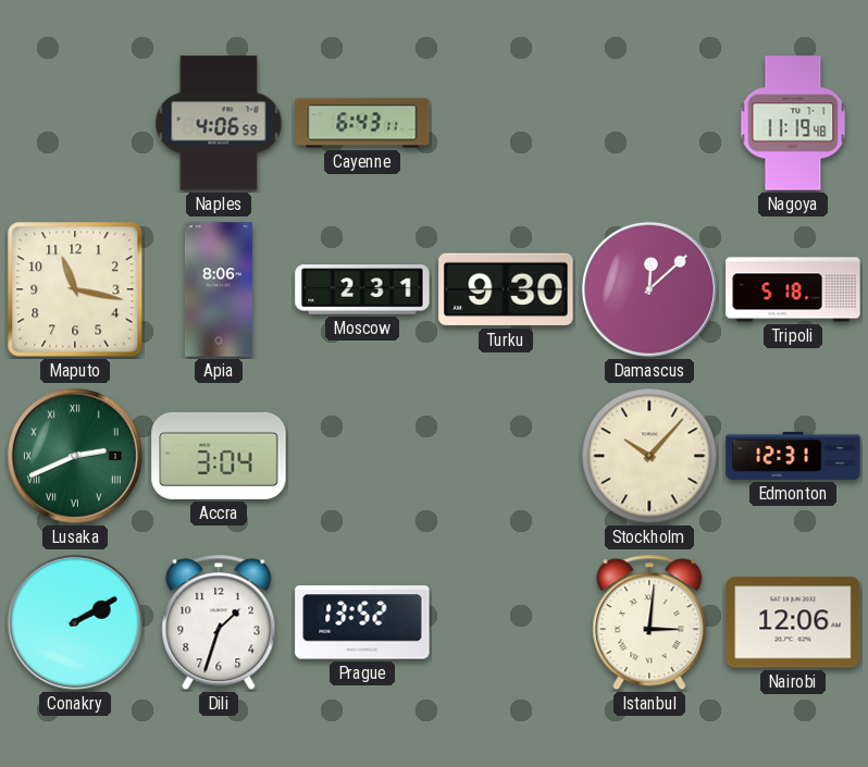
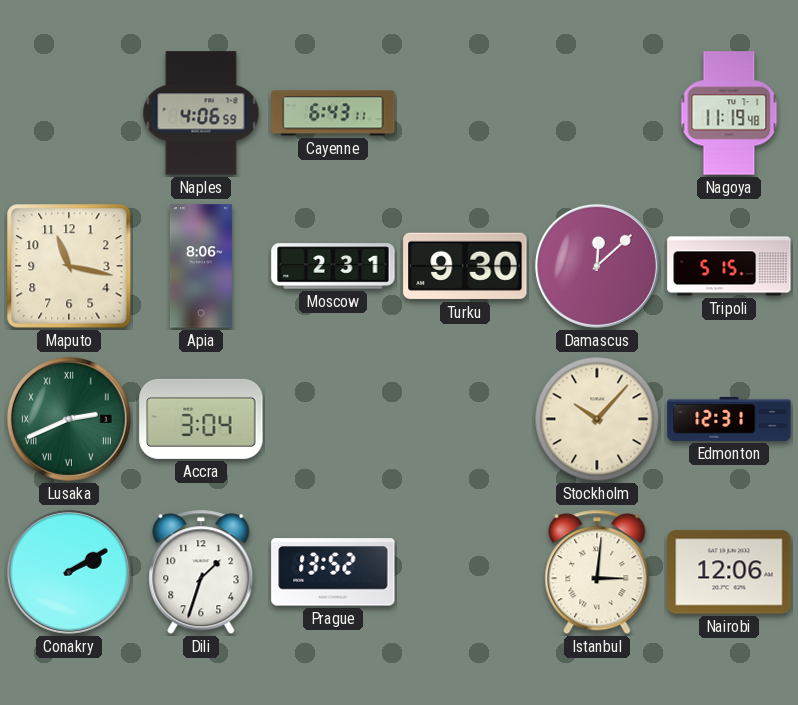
Tripoli: 5:18 -> 5:15
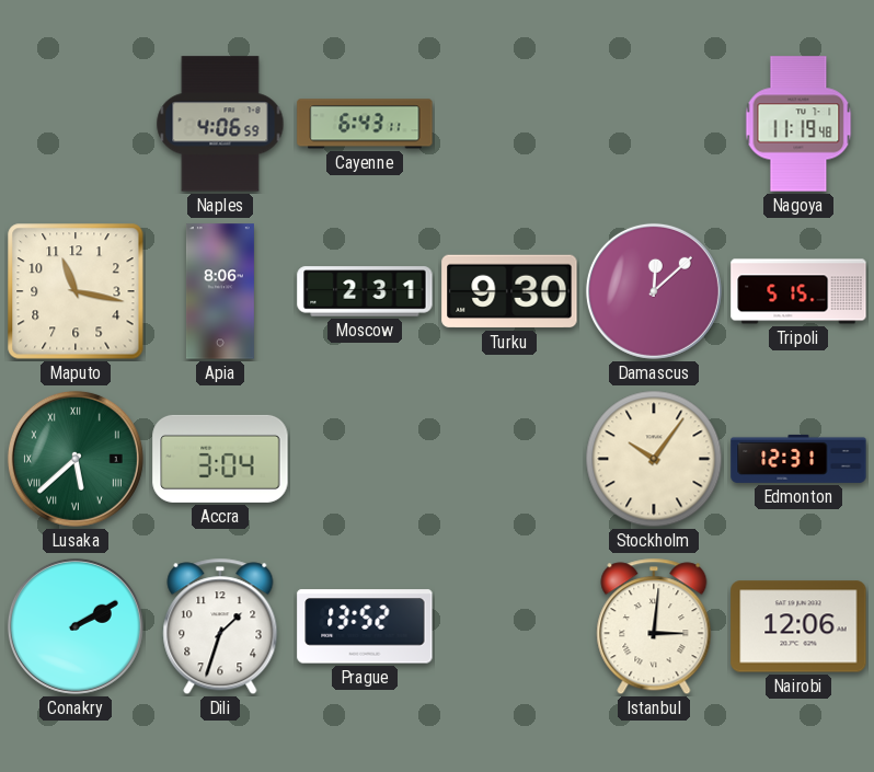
Lusaka: 2:41 -> 5:38
Stockholm: 10:07 -> 10:06
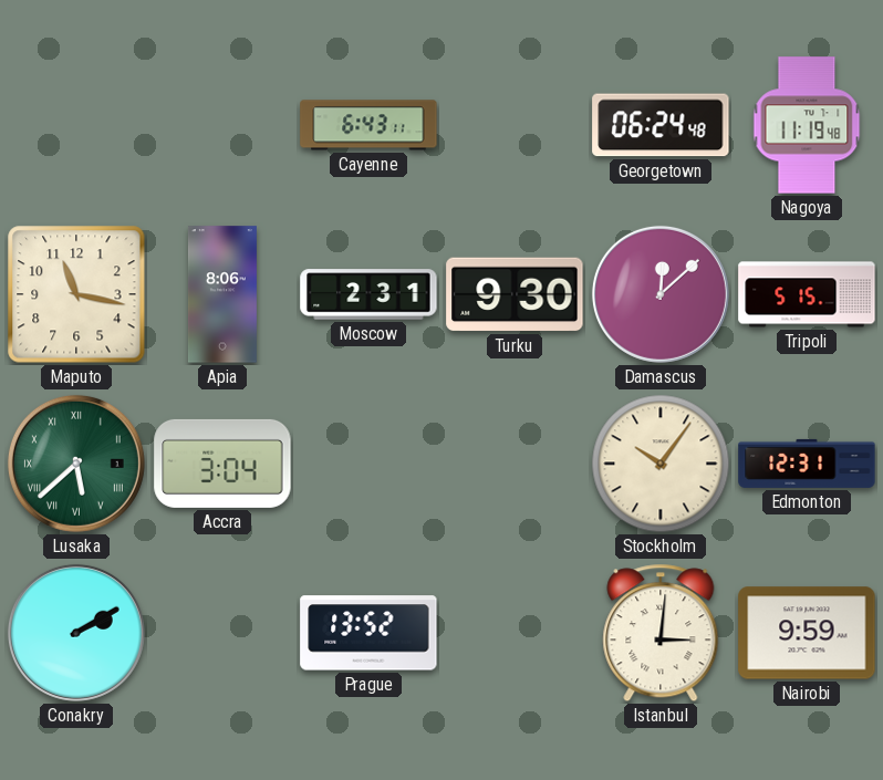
Naples: 4:06 -> none
Georgetown: none -> 06:24
Dili: 1:33 -> none
Nairobi: 12:06 -> 9:59
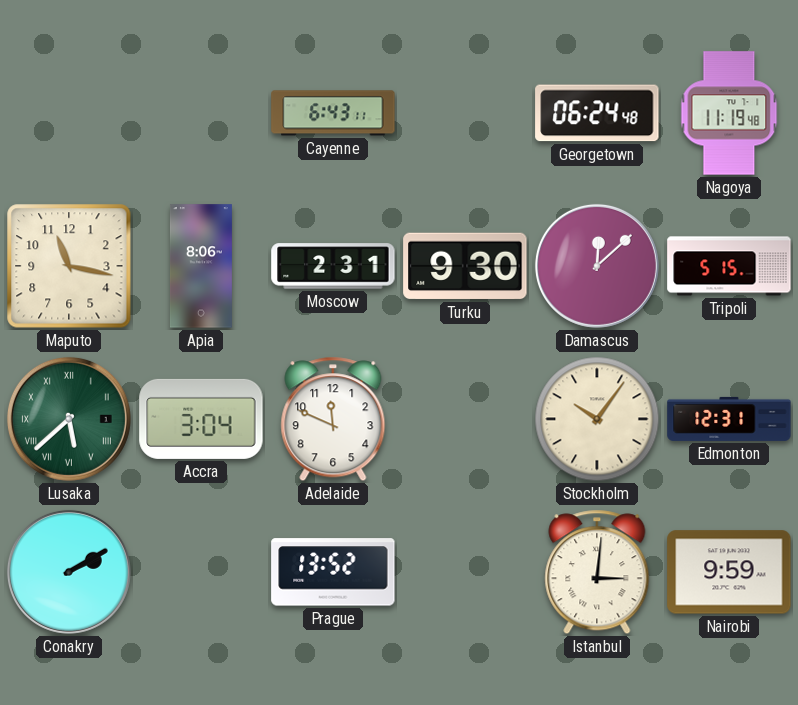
Adelaide: none -> 11:49
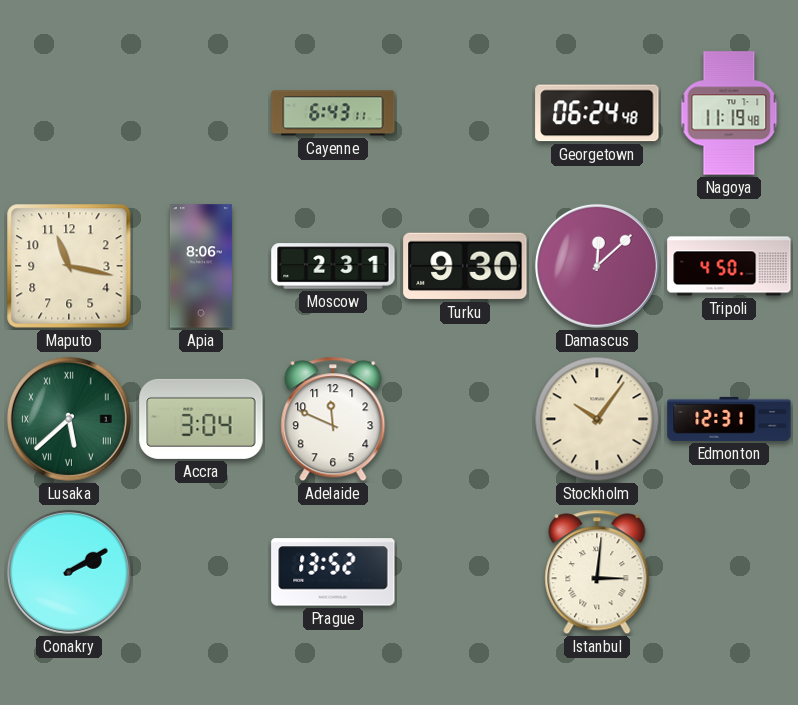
Tripoli: 5:15 -> 4:50
Nairobi: 9:59 -> none
